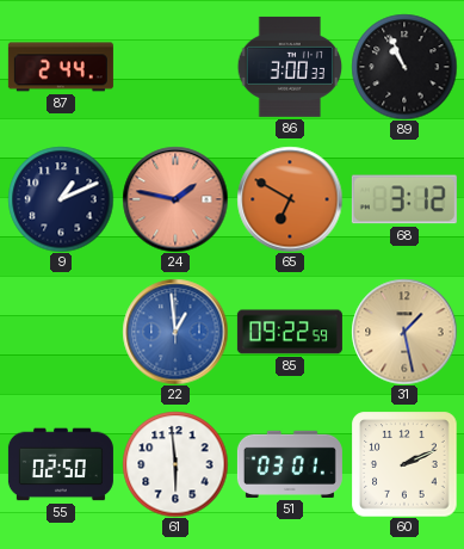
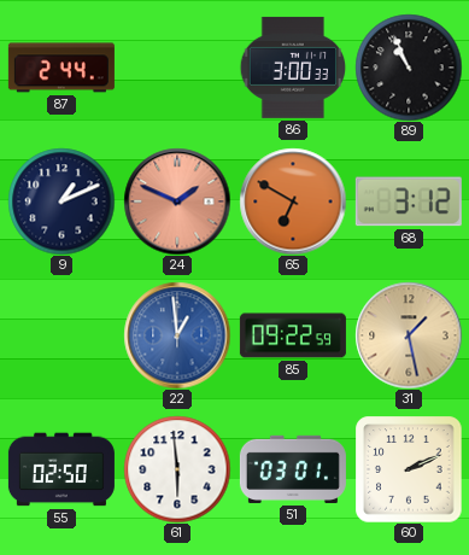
24: 1:47 -> 1:49
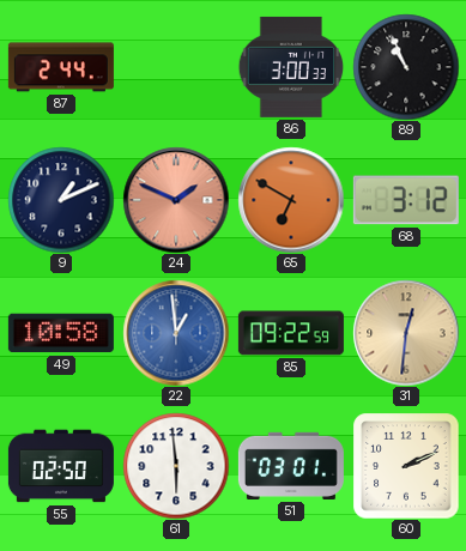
49: none -> 10:58
31: 1:28 -> 12:31
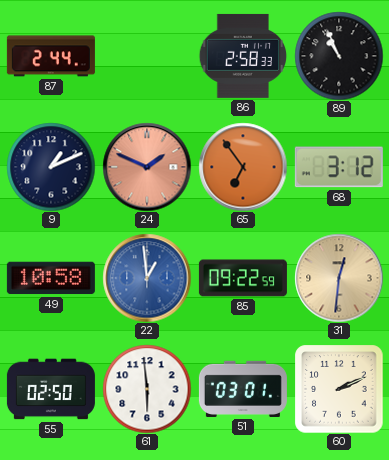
86: 3:00 -> 2:58
65: 6:50 -> 6:54
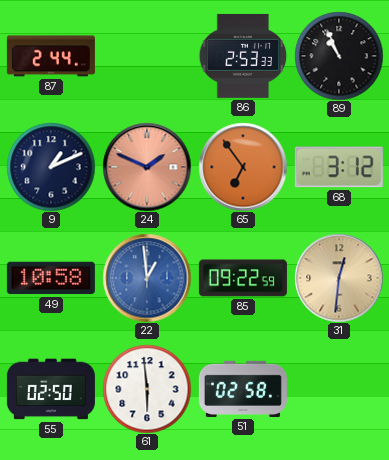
86: 2:58 -> 2:53
51: 03:01 -> 02:58
60: 2:11 -> none
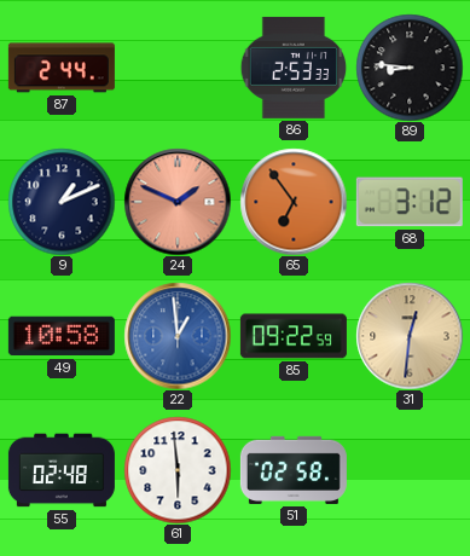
89: 10:56 -> 8:46
55: 02:50 -> 02:48
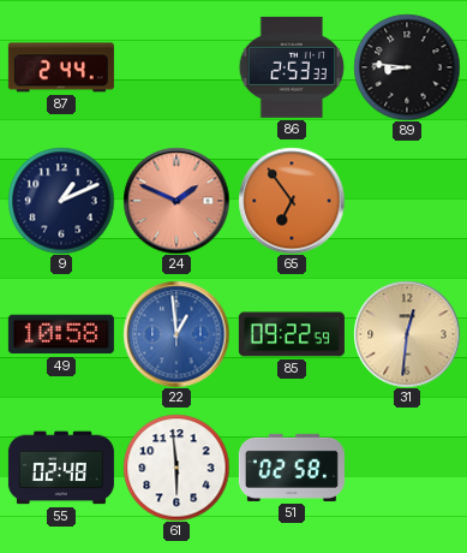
68: 3:12 -> none
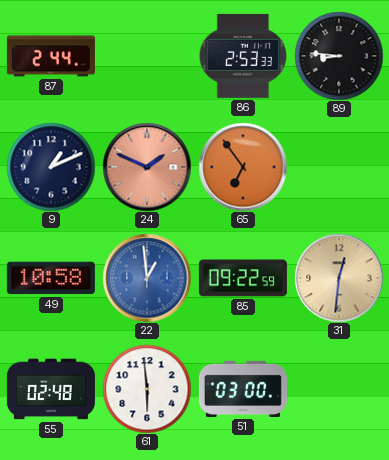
51: 02:58 -> 03:00
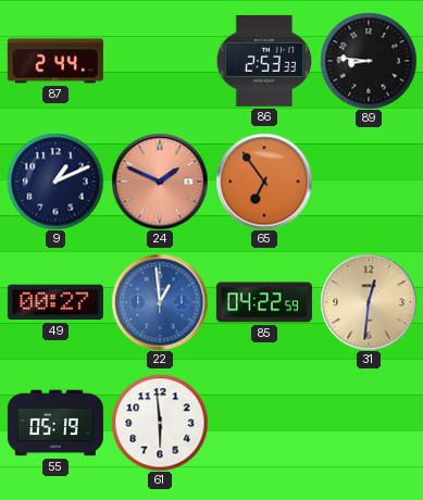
49: 10:58 -> 00:27
85: 09:22 -> 04:22
55: 02:48 -> 05:19
51: 03:00 -> none
